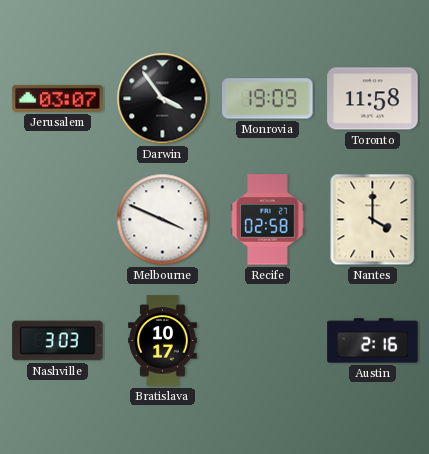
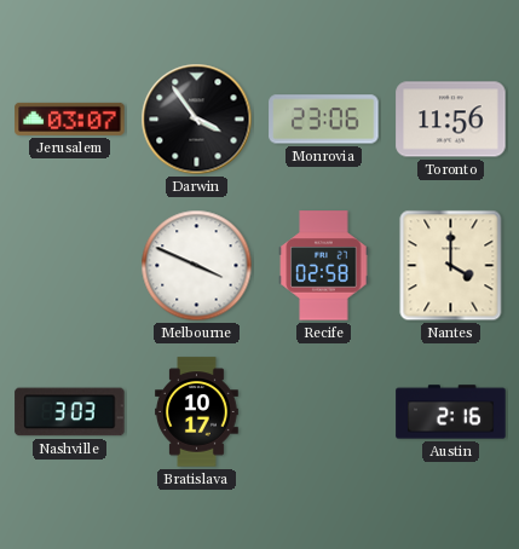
Monrovia: 19:09 -> 23:06
Toronto: 11:58 -> 11:56
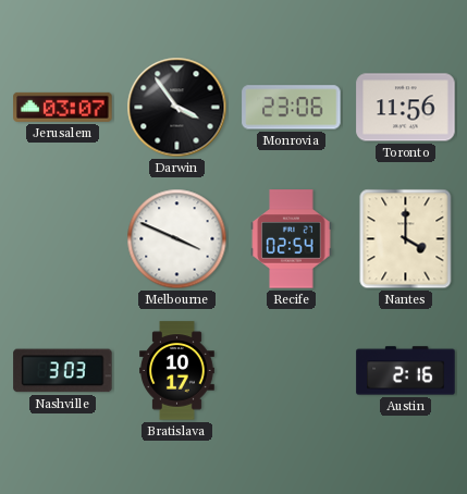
Recife: 02:58 -> 02:54
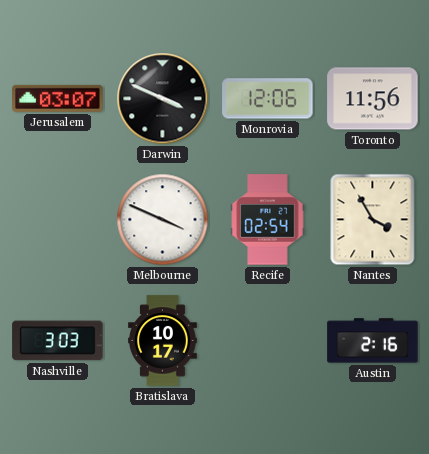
Darwin: 3:54 -> 3:49
Monrovia: 23:06 -> 12:06
Nantes: 4:00 -> 3:55
